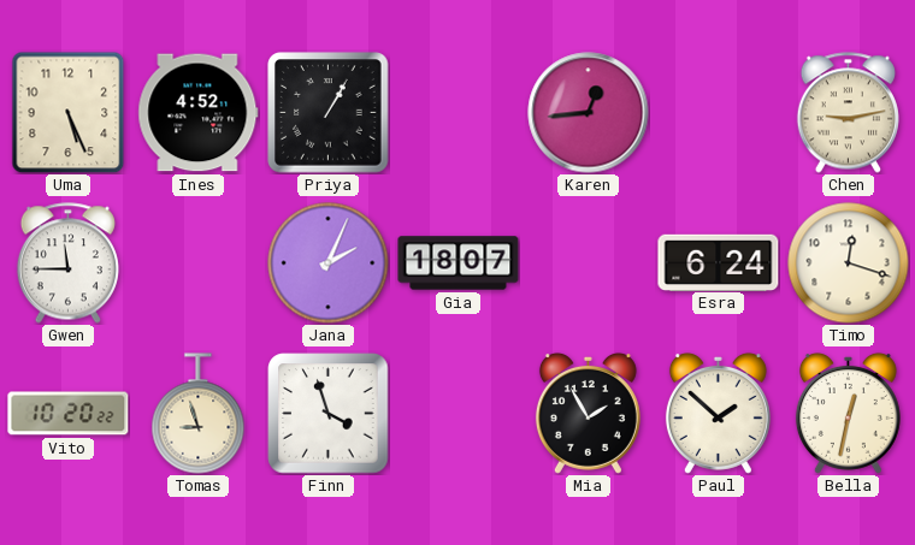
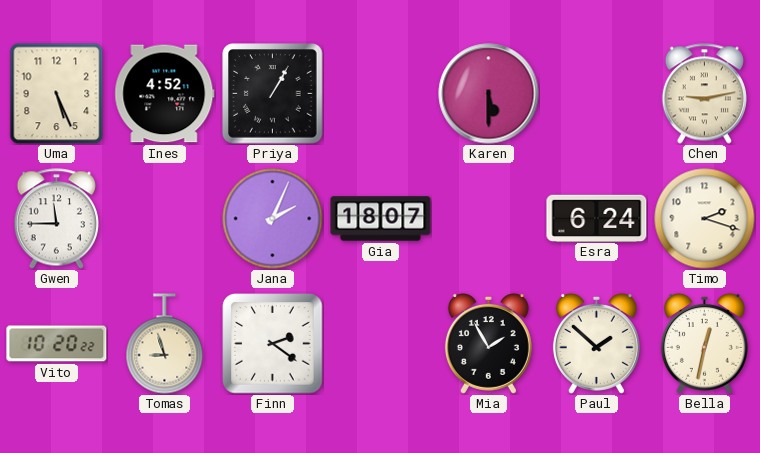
Karen: 12:44 -> 5:30
Timo: 12:18 -> 2:18
Finn: 3:57 -> 2:21
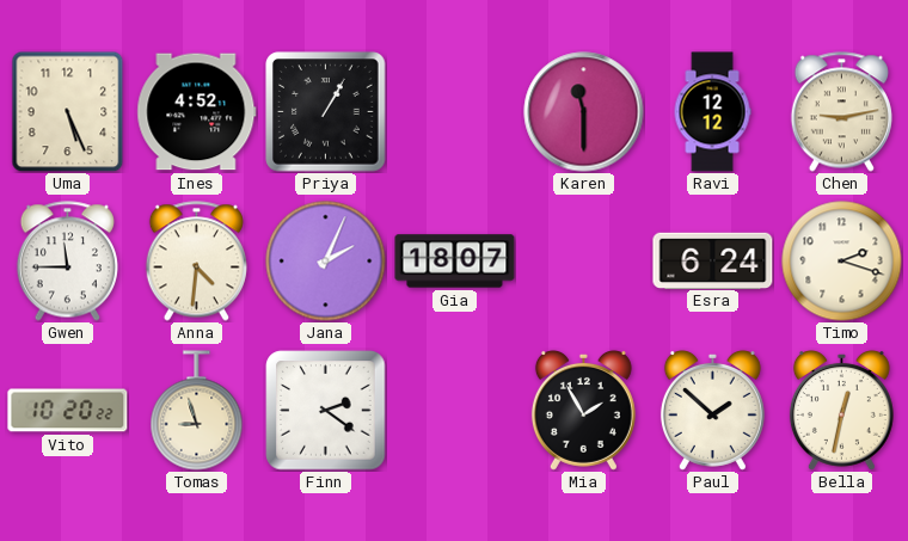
Karen: 5:30 -> 11:30
Ravi: none -> 12:12
Anna: none -> 4:31
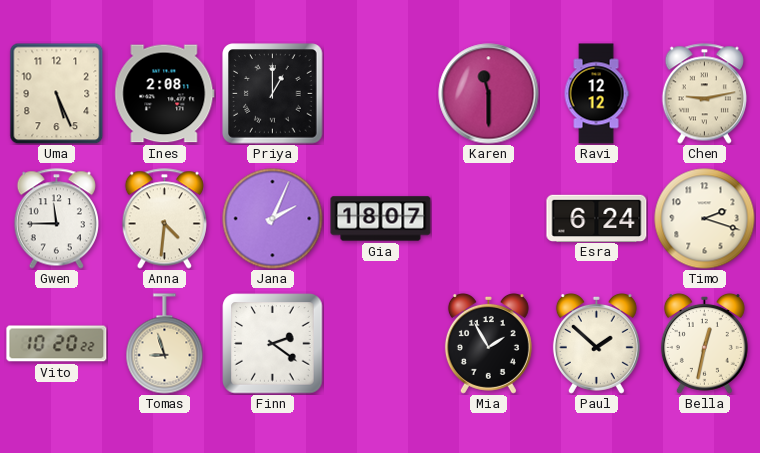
Ines: 4:52 -> 2:08
Priya: 1:05 -> 1:00
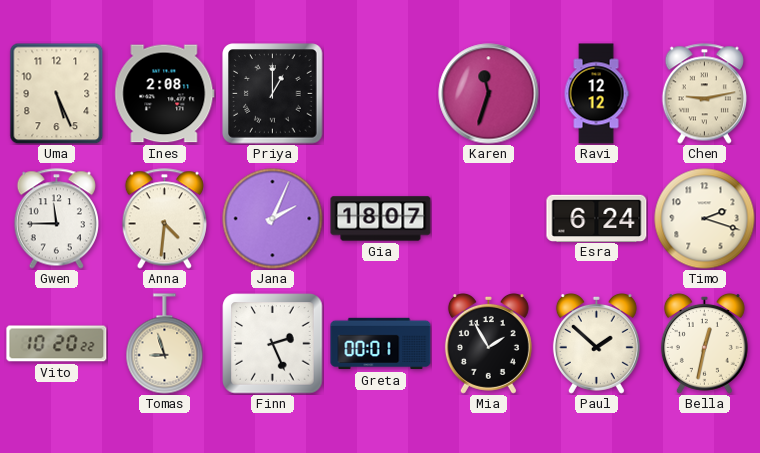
Karen: 11:30 -> 11:33
Finn: 2:21 -> 2:26
Greta: none -> 00:01
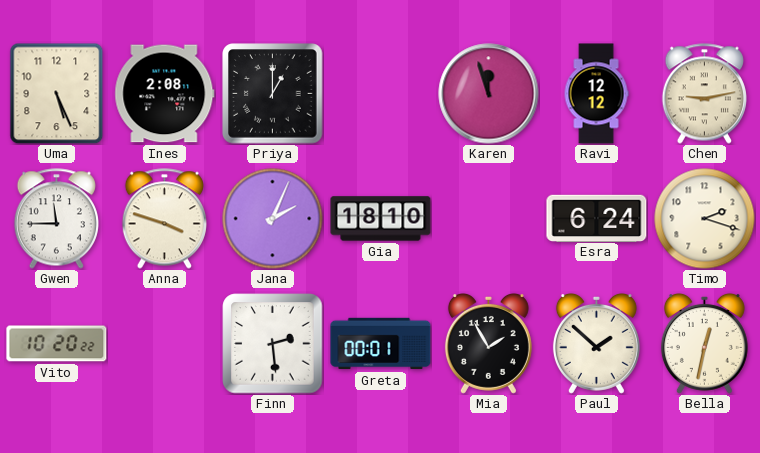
Karen: 11:33 -> 11:57
Anna: 4:31 -> 3:48
Gia: 18:07 -> 18:10
Tomas: 8:57 -> none
Finn: 2:26 -> 2:29
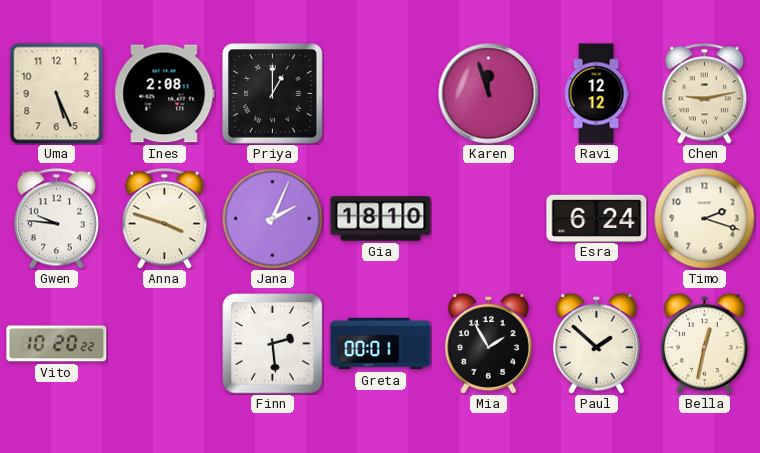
Gwen: 11:45 -> 9:46
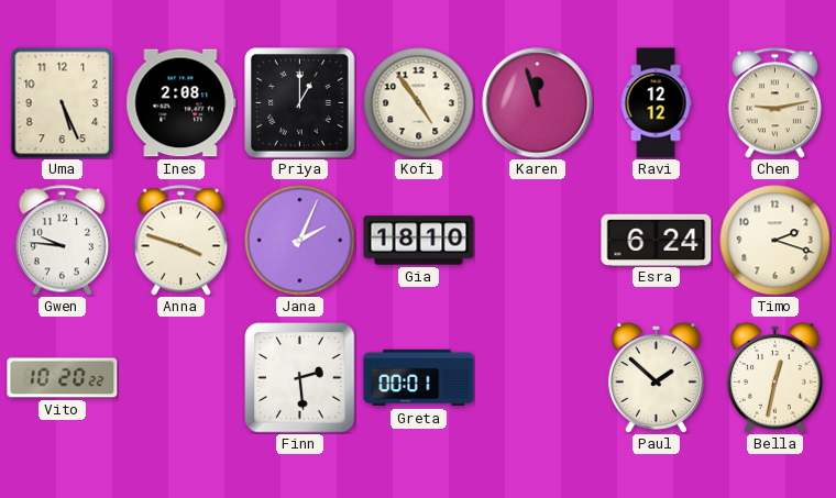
Kofi: none -> 4:54
Mia: 1:55 -> none
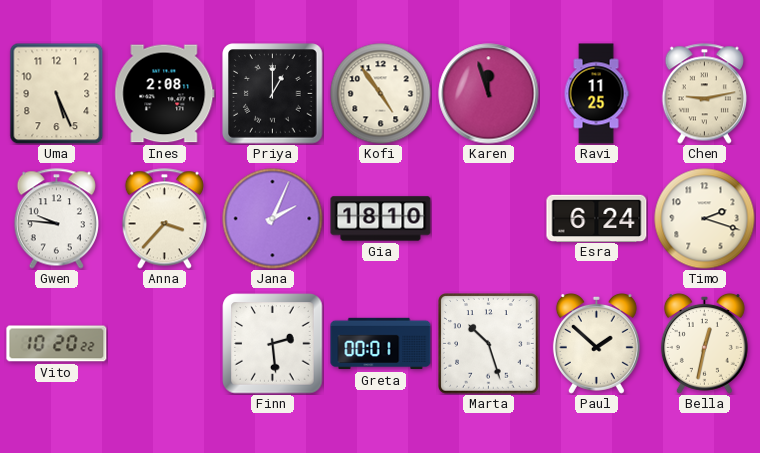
Ravi: 12:12 -> 11:25
Anna: 3:48 -> 3:37
Marta: none -> 10:27
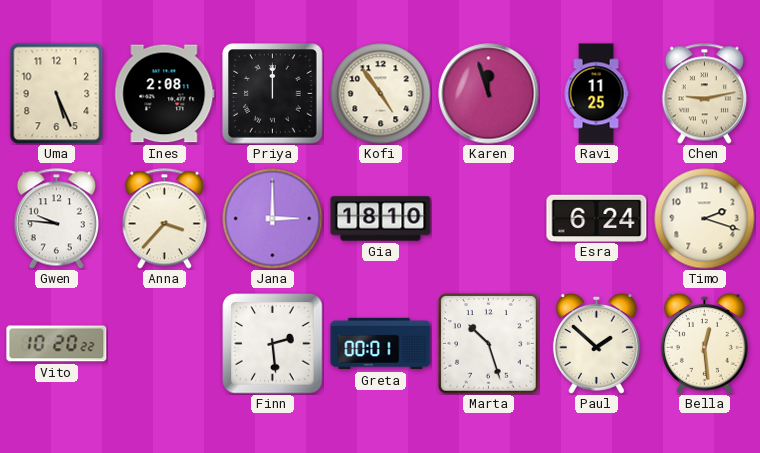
Priya: 1:00 -> 12:00
Jana: 2:04 -> 3:00
Bella: 12:32 -> 12:29
